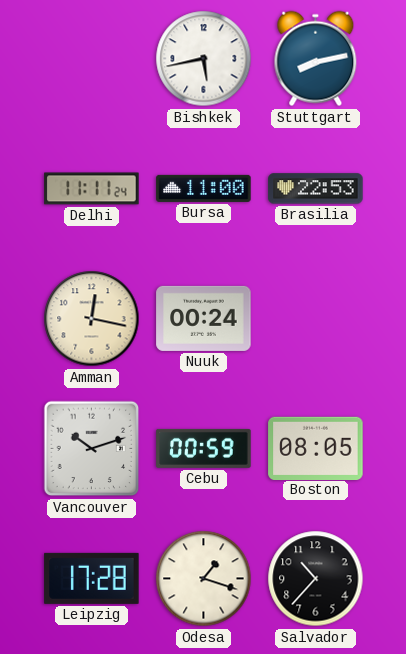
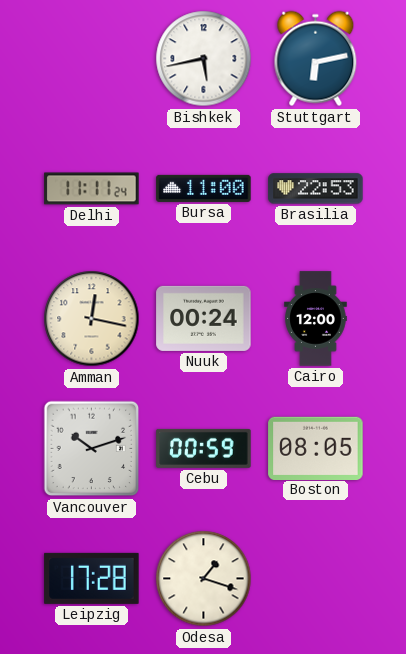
Stuttgart: 8:13 -> 6:13
Cairo: none -> 12:00
Salvador: 10:37 -> none
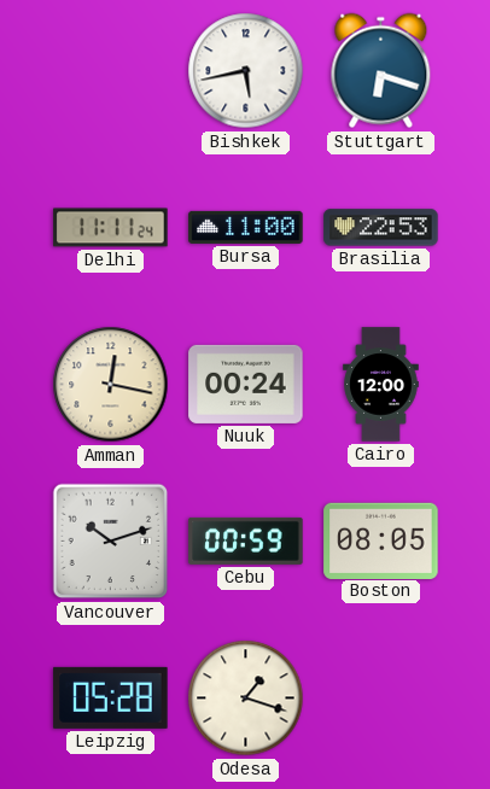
Stuttgart: 6:13 -> 6:18
Leipzig: 17:28 -> 05:28
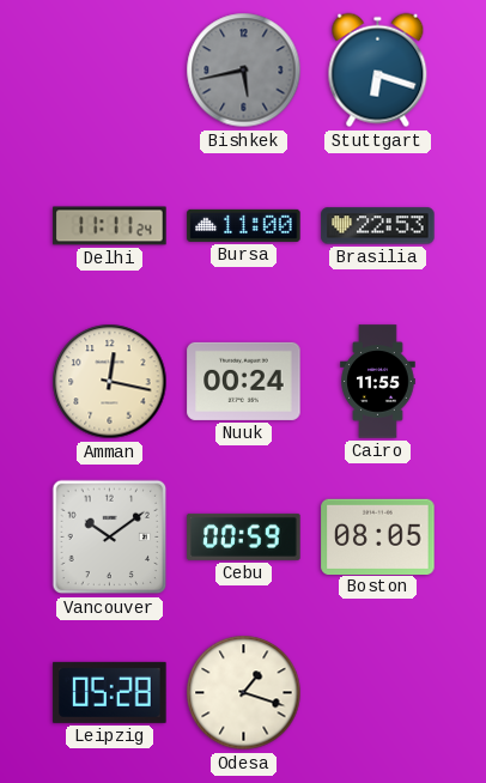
Bishkek dial: white -> grey
Cairo: 12:00 -> 11:55
Vancouver: 10:12 -> 10:09
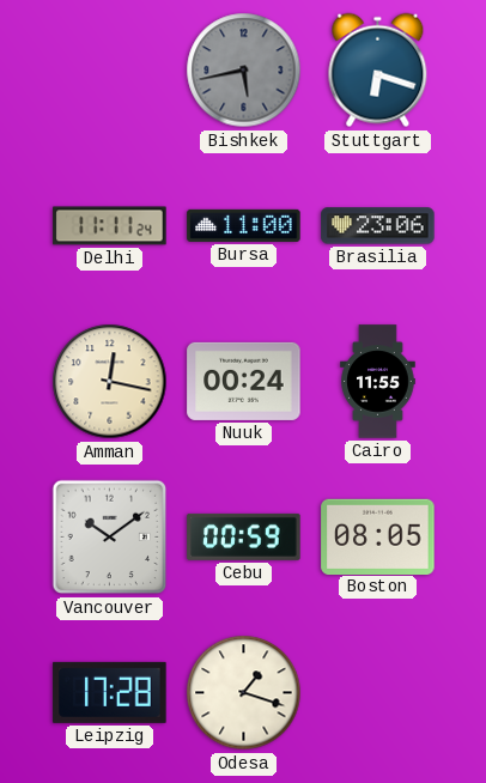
Brasilia: 22:53 -> 23:06
Leipzig: 05:28 -> 17:28
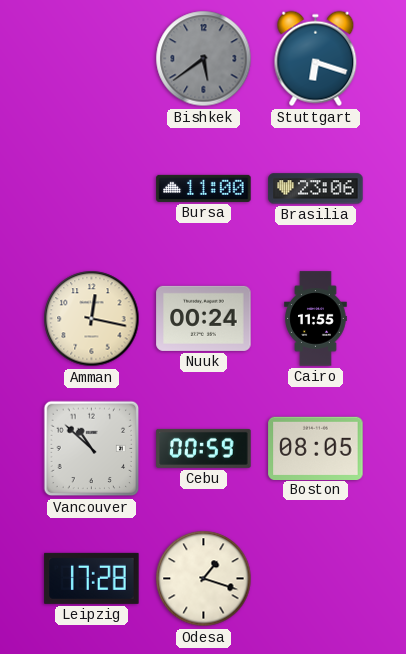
Bishkek: 5:43 -> 5:39
Delhi: 11:11 -> none
Vancouver: 10:09 -> 10:52
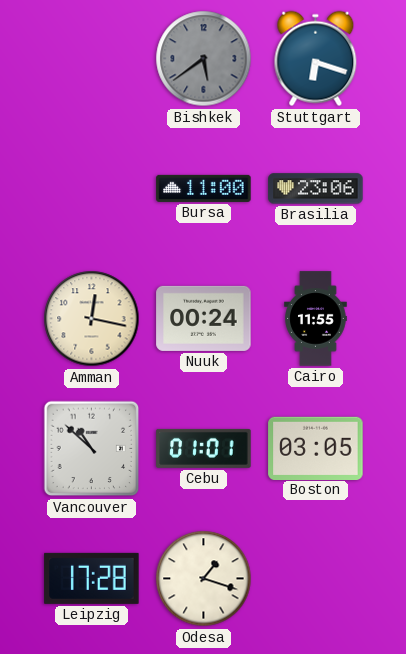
Cebu: 00:59 -> 01:01
Boston: 08:05 -> 03:05
